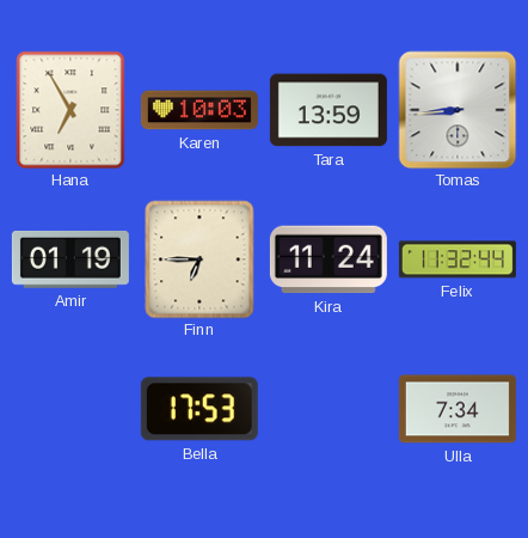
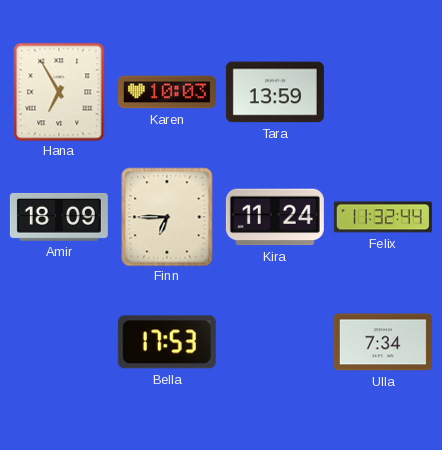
Tomas: 8:44 -> none
Amir: 01:19 -> 18:09
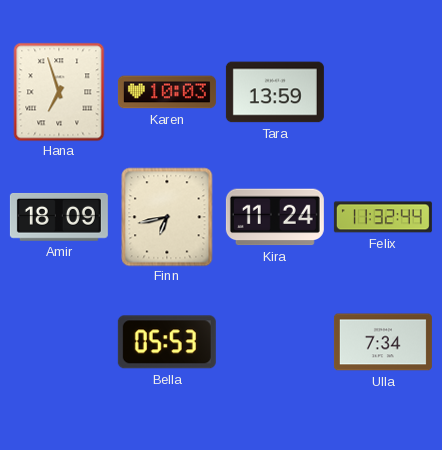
Hana: 6:55 -> 6:57
Finn: 6:45 -> 6:43
Bella: 17:53 -> 05:53
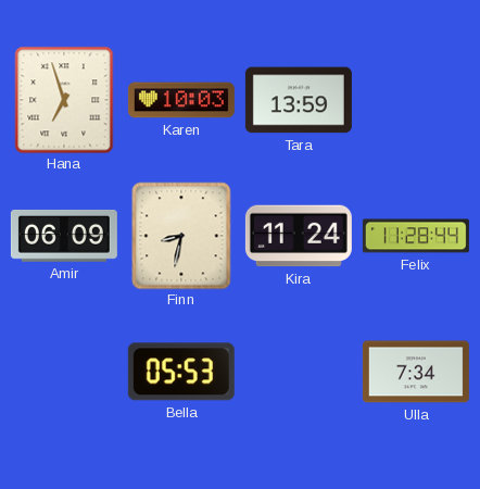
Amir: 18:09 -> 06:09
Finn: 6:43 -> 8:32
Felix: 11:32 -> 11:28
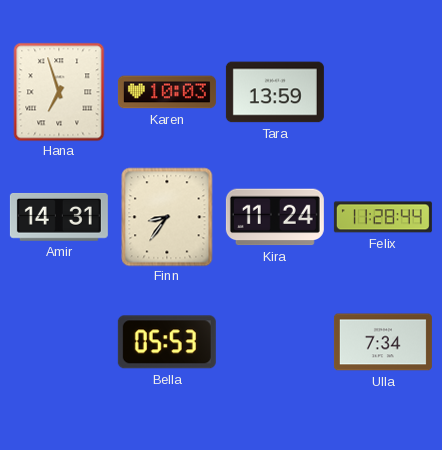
Amir: 06:09 -> 14:31
Finn: 8:32 -> 8:36
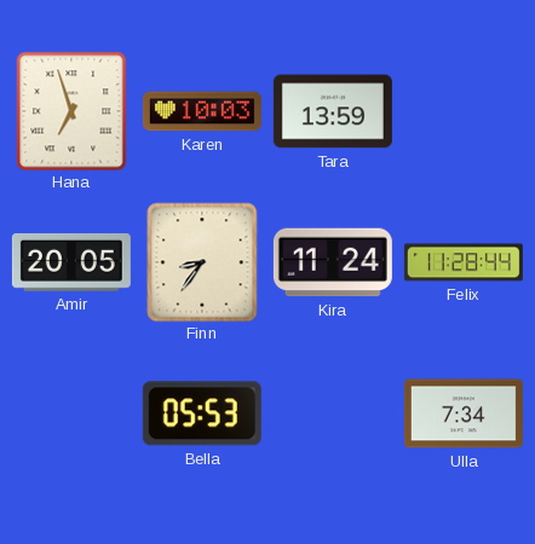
Amir: 14:31 -> 20:05
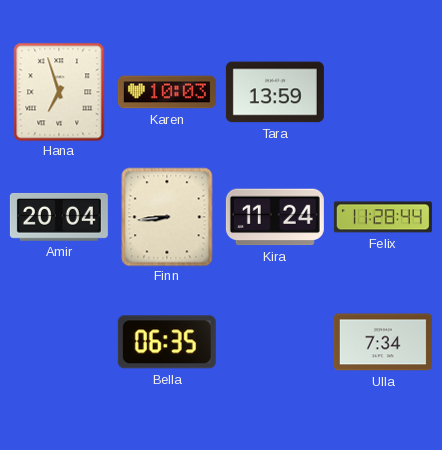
Amir: 20:05 -> 20:04
Finn: 8:36 -> 8:44
Bella: 05:53 -> 06:35
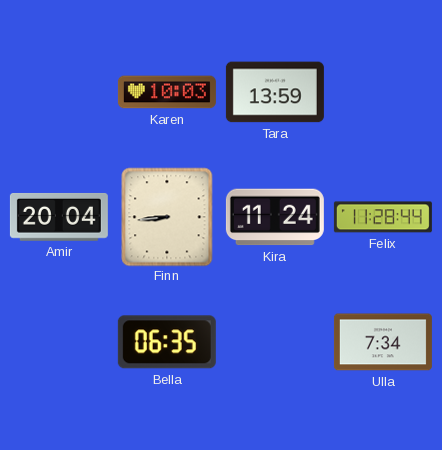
Hana: 6:57 -> none
